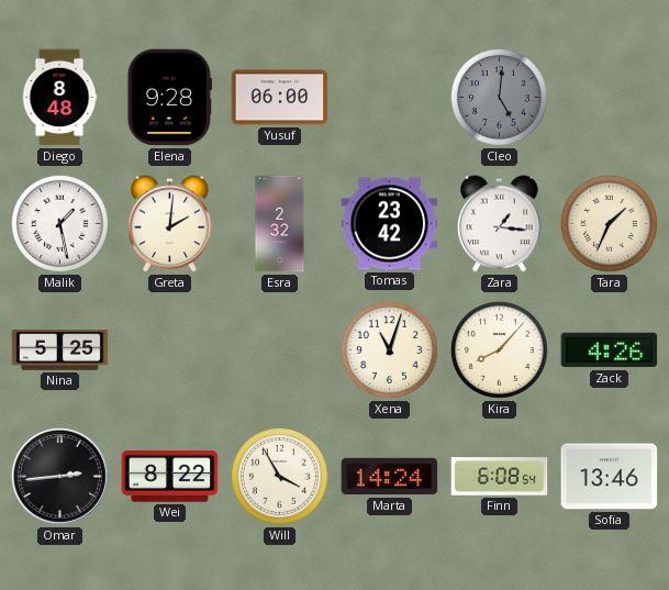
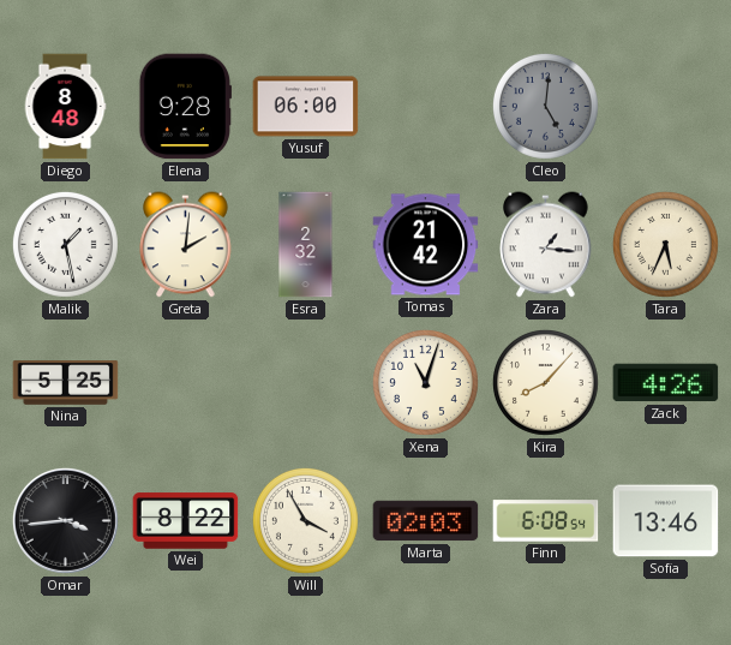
Tomas: 23:42 -> 21:42
Tara: 1:34 -> 5:34
Omar: 2:44 -> 3:44
Marta: 14:24 -> 02:03
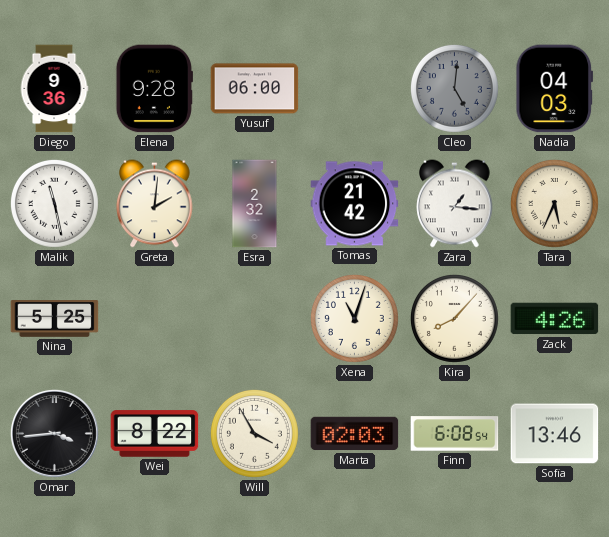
Diego: 8:48 -> 9:36
Nadia: none -> 04:03
Malik: 1:28 -> 11:28
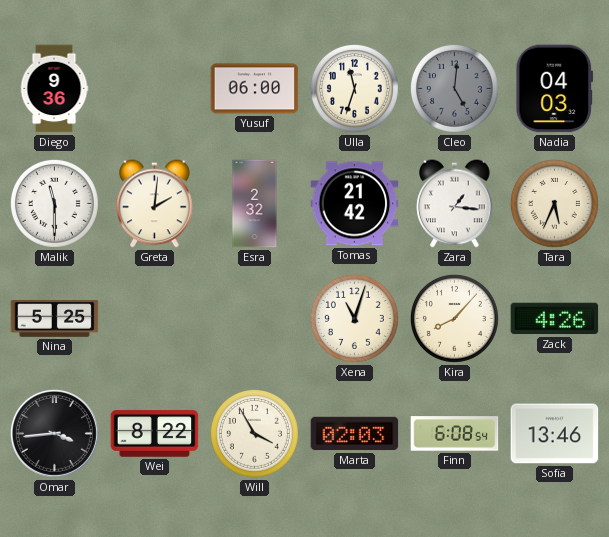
Elena: 9:28 -> none
Ulla: none -> 11:33
Malik: 11:28 -> 11:30
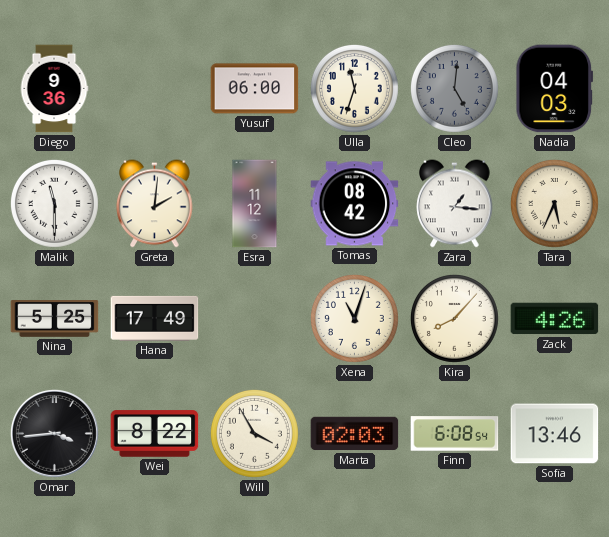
Esra: 2:32 -> 11:12
Tomas: 21:42 -> 08:42
Hana: none -> 17:49
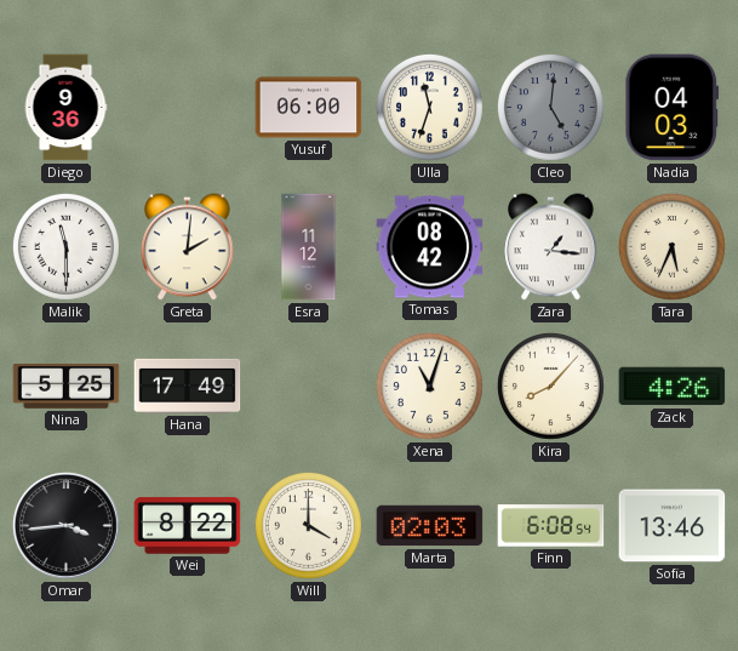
Will: 3:55 -> 4:00
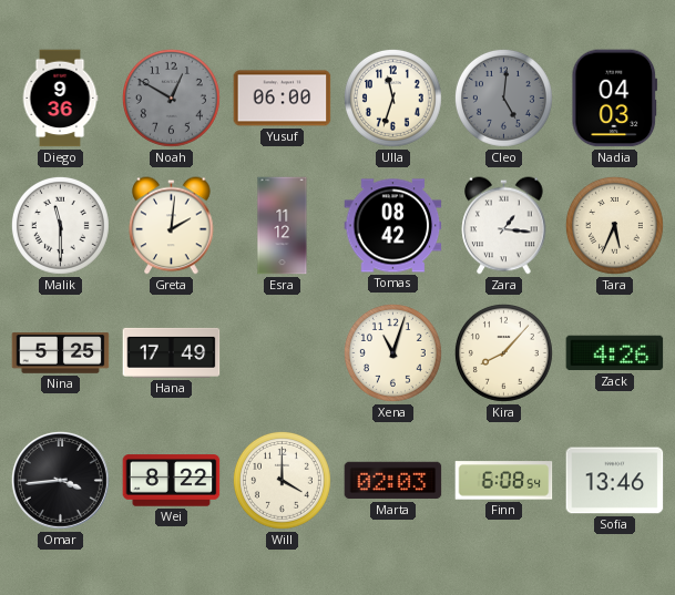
Noah: none -> 12:50
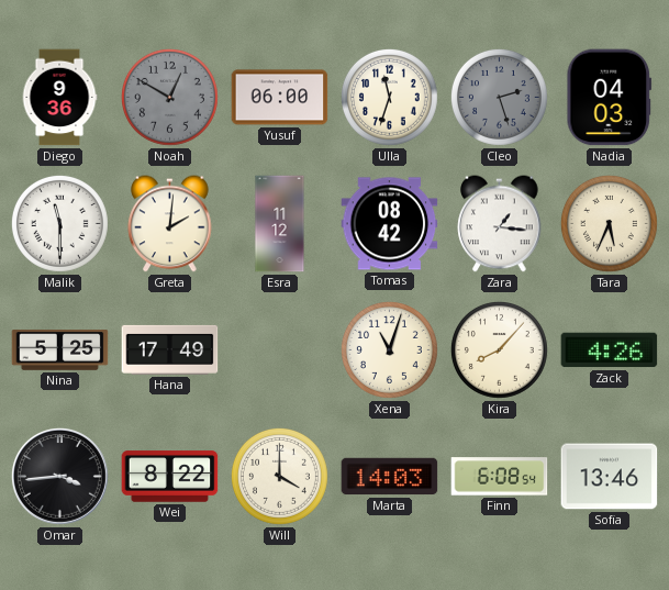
Cleo: 5:01 -> 2:27
Marta: 02:03 -> 14:03
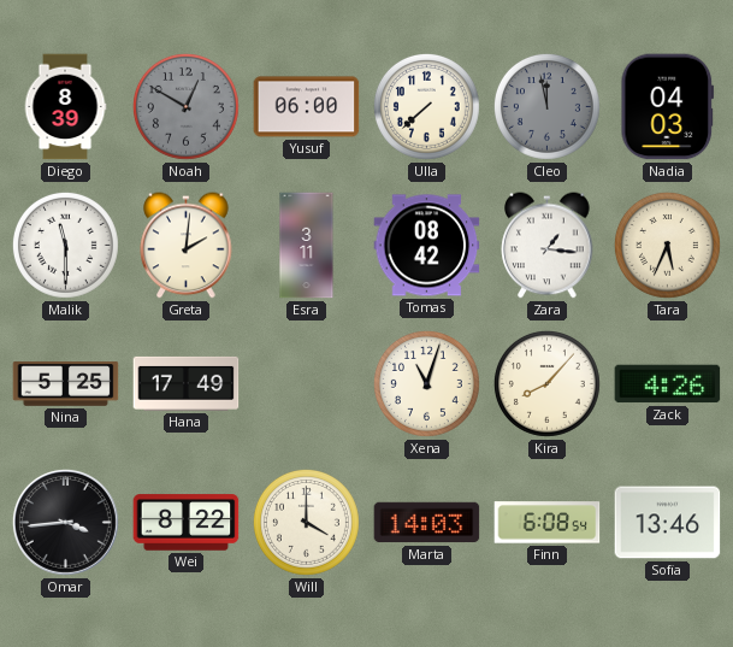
Diego: 9:36 -> 8:39
Ulla: 11:33 -> 7:38
Cleo: 2:27 -> 11:58
Esra: 11:12 -> 3:11
